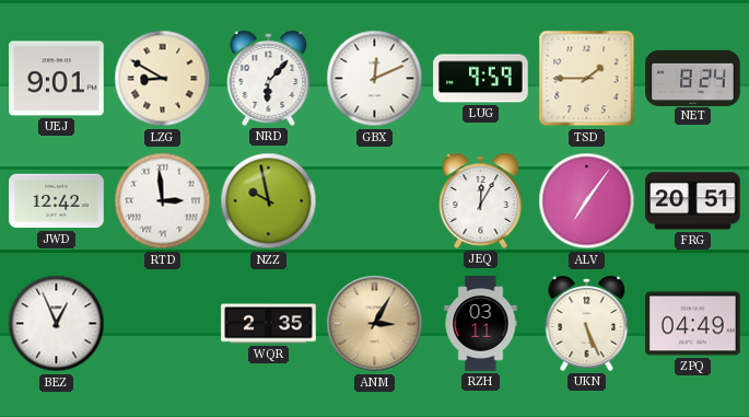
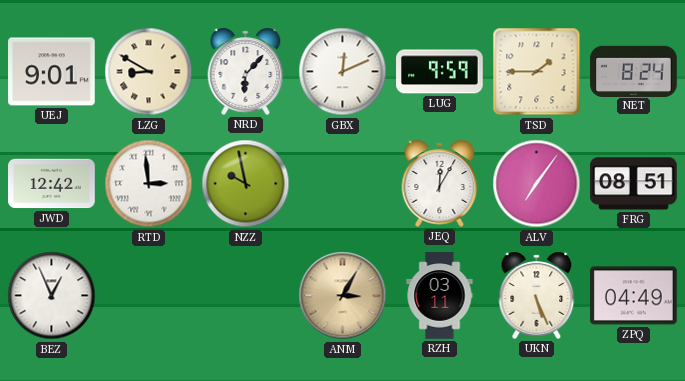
FRG: 20:51 -> 08:51
WQR: 2:35 -> none
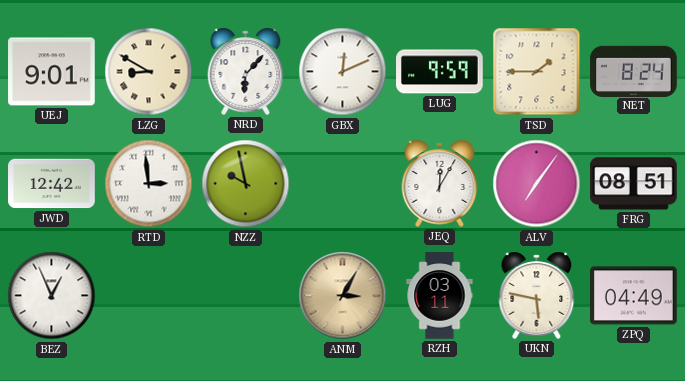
UKN: 5:26 -> 5:47
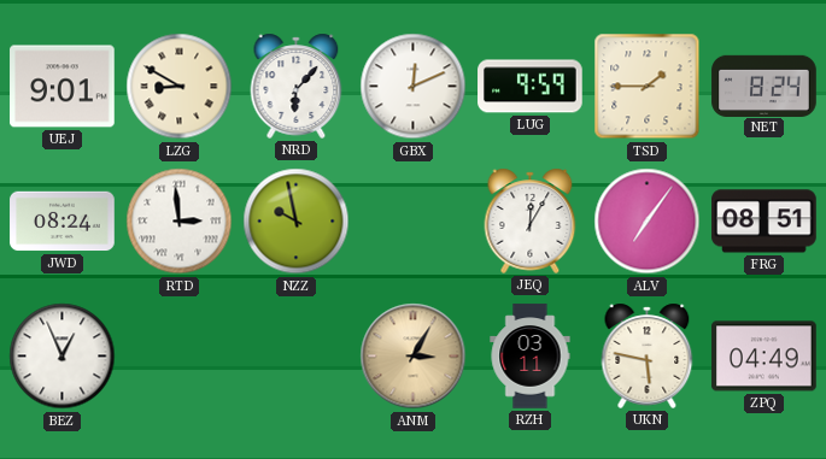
JWD: 12:42 -> 08:24
